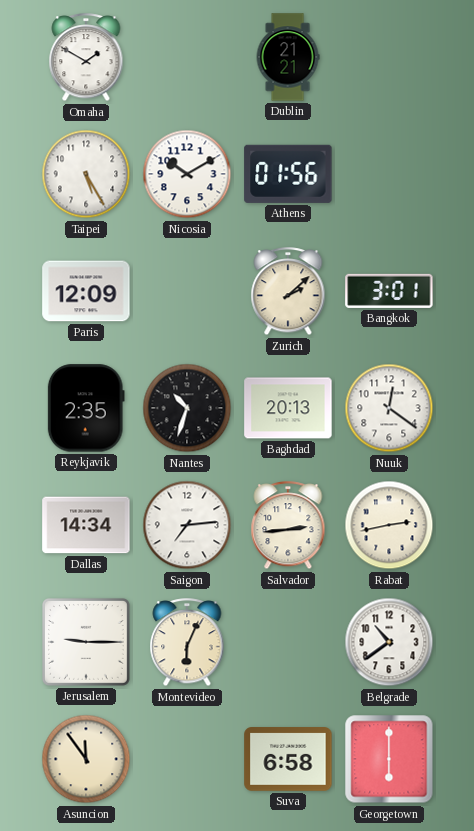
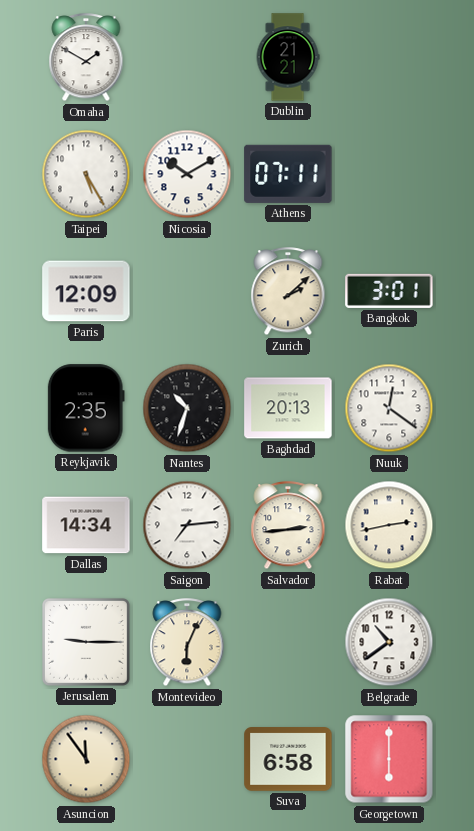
Athens: 01:56 -> 07:11
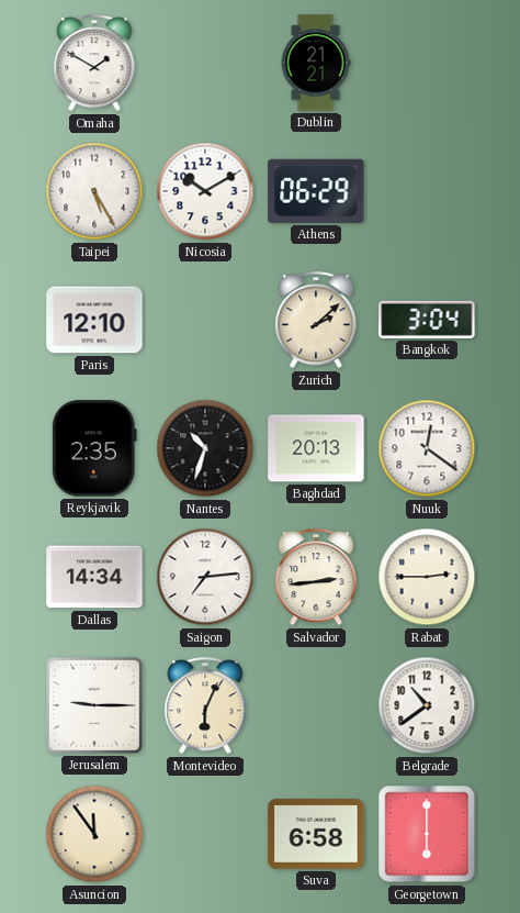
Athens: 07:11 -> 06:29
Paris: 12:09 -> 12:10
Bangkok: 3:01 -> 3:04
Rabat: 2:43 -> 2:45
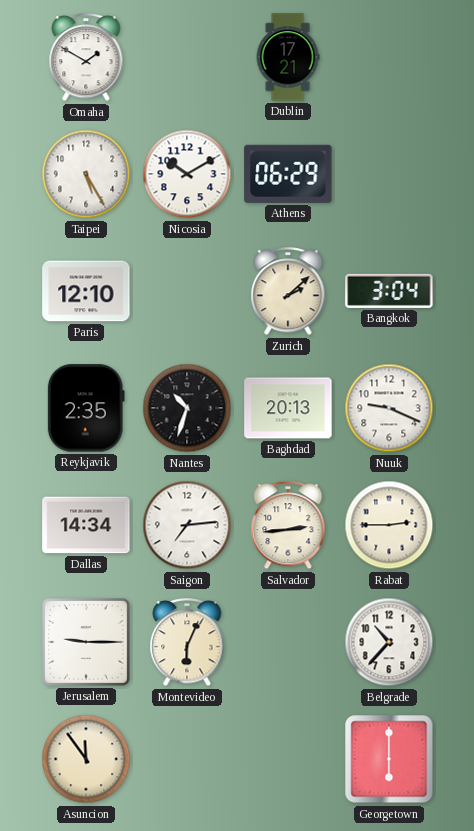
Dublin: 21:21 -> 17:21
Nuuk: 12:21 -> 9:19
Belgrade: 10:39 -> 10:37
Suva: 6:58 -> none
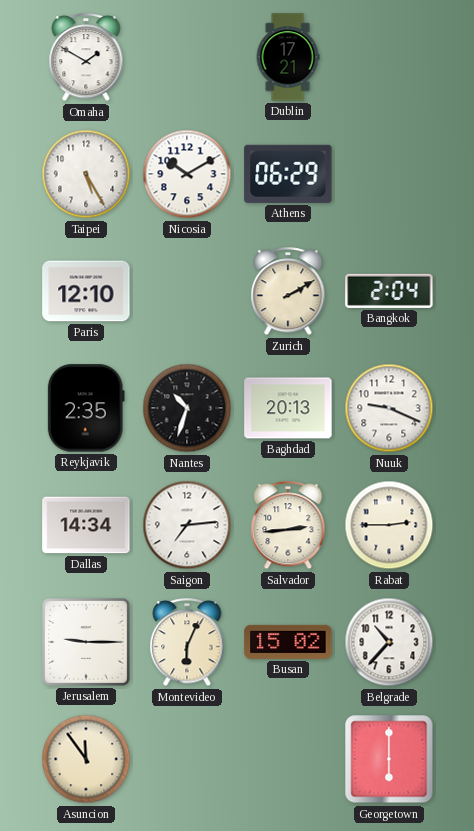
Zurich: 2:08 -> 2:10
Bangkok: 3:04 -> 2:04
Busan: none -> 15:02
